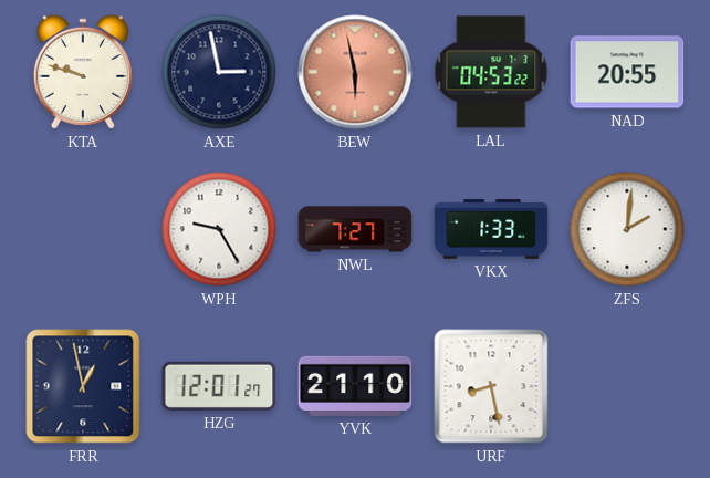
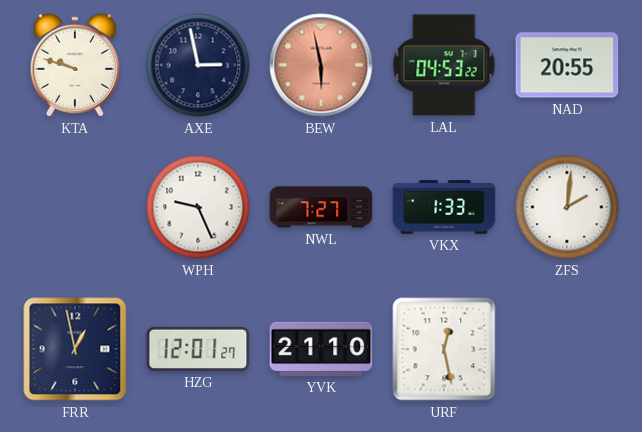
WPH: 9:25 -> 9:26
URF: 8:28 -> 12:28
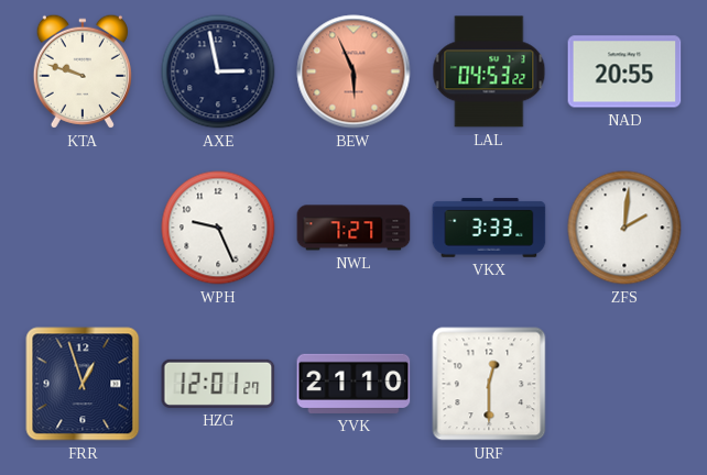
BEW: 5:58 -> 5:56
VKX: 1:33 -> 3:33
FRR: 12:58 -> 12:57
URF: 12:28 -> 12:30
